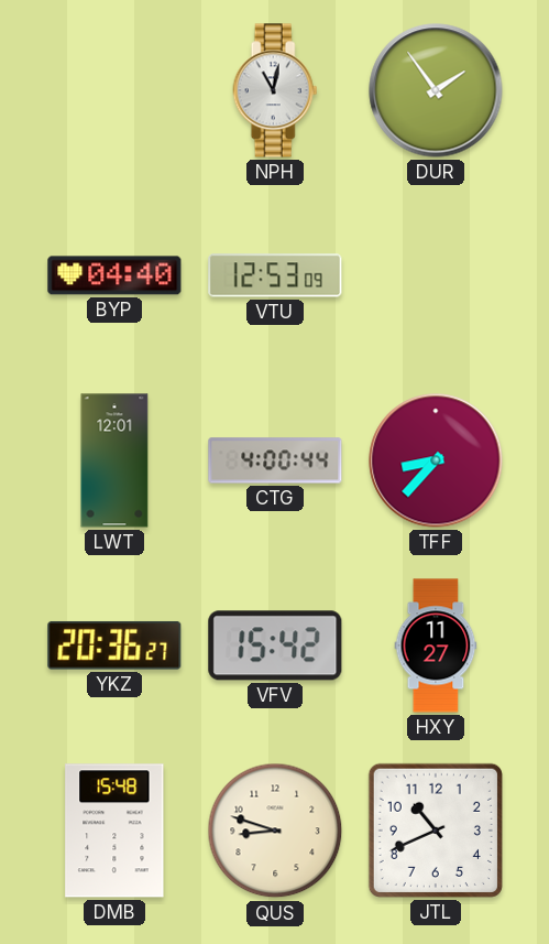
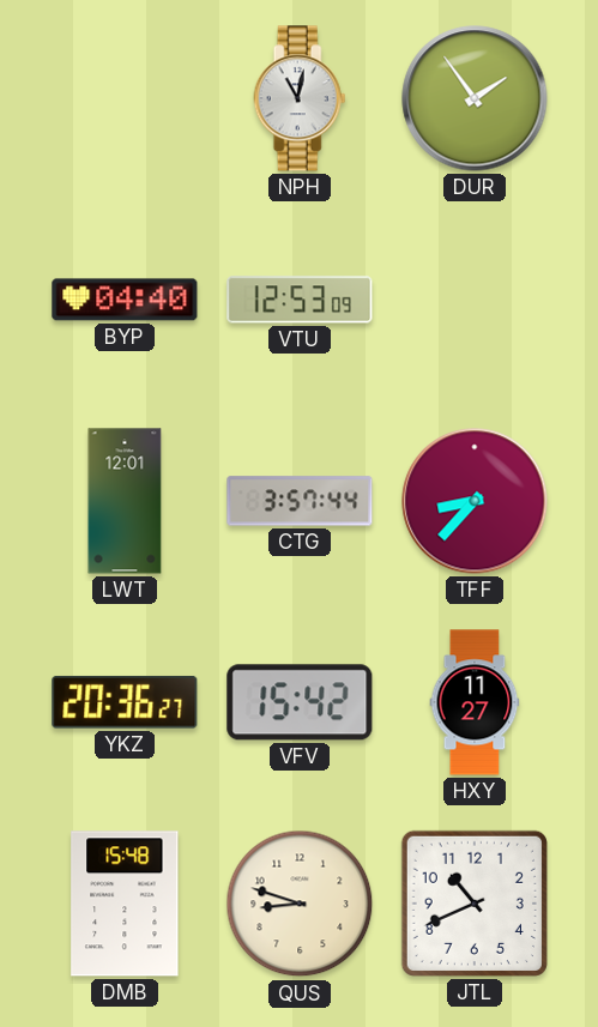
CTG: 4:00 -> 3:57
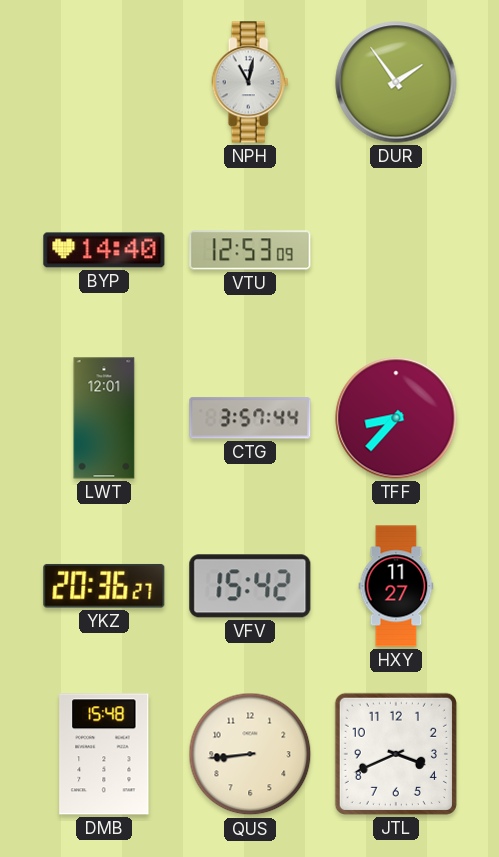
BYP: 04:40 -> 14:40
QUS: 8:48 -> 8:44
JTL: 10:41 -> 3:41
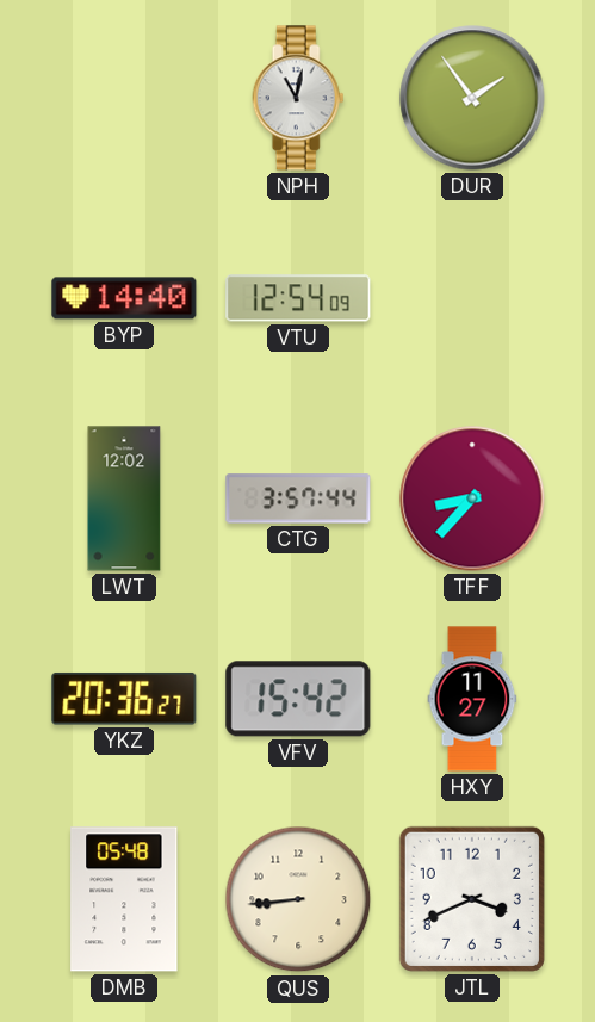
VTU: 12:53 -> 12:54
LWT: 12:01 -> 12:02
DMB: 15:48 -> 05:48
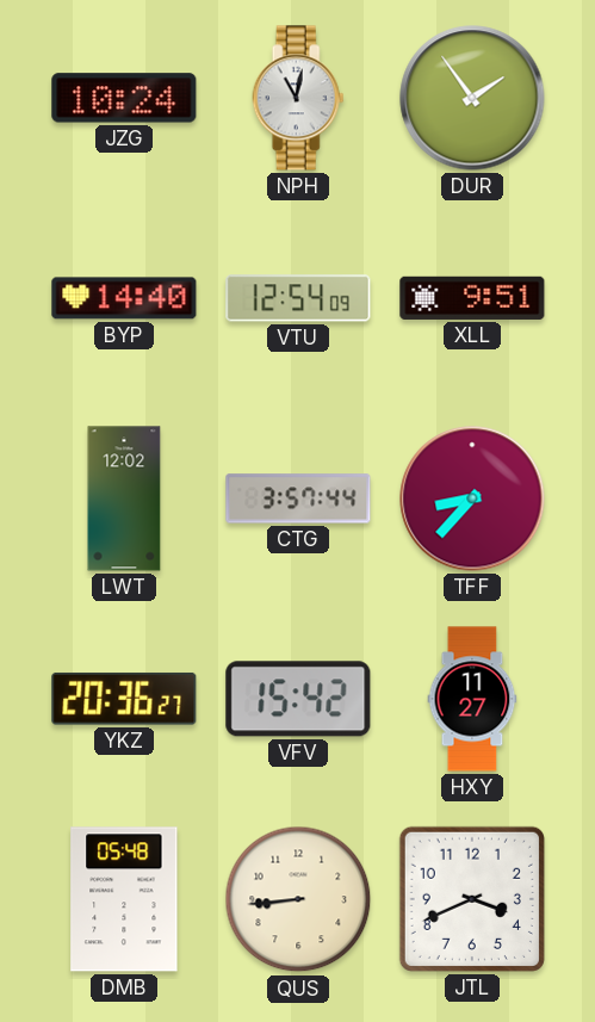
JZG: none -> 10:24
XLL: none -> 9:51
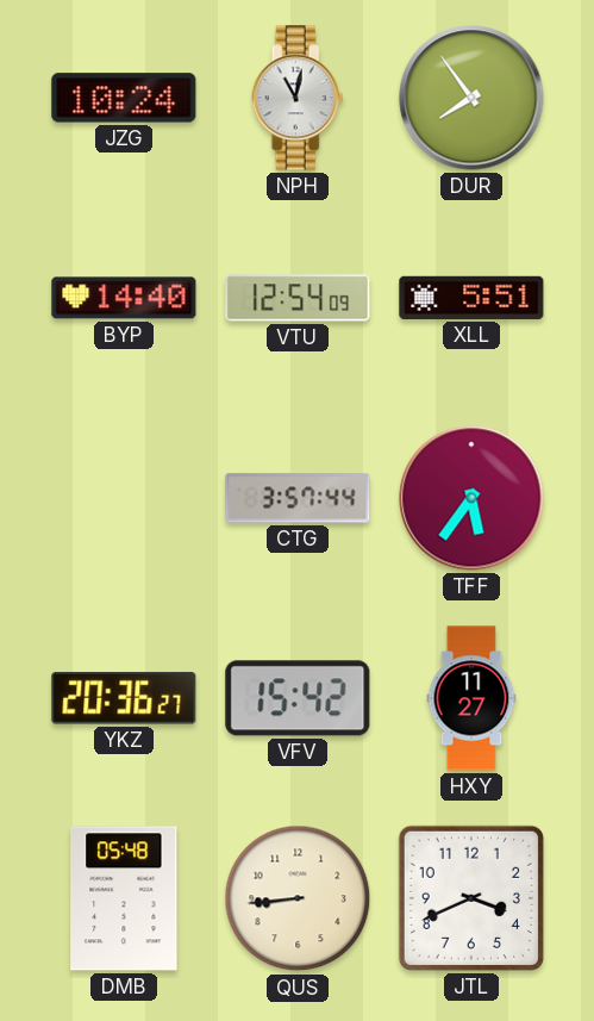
DUR: 1:54 -> 7:54
XLL: 9:51 -> 5:51
LWT: 12:02 -> none
TFF: 8:37 -> 5:36
